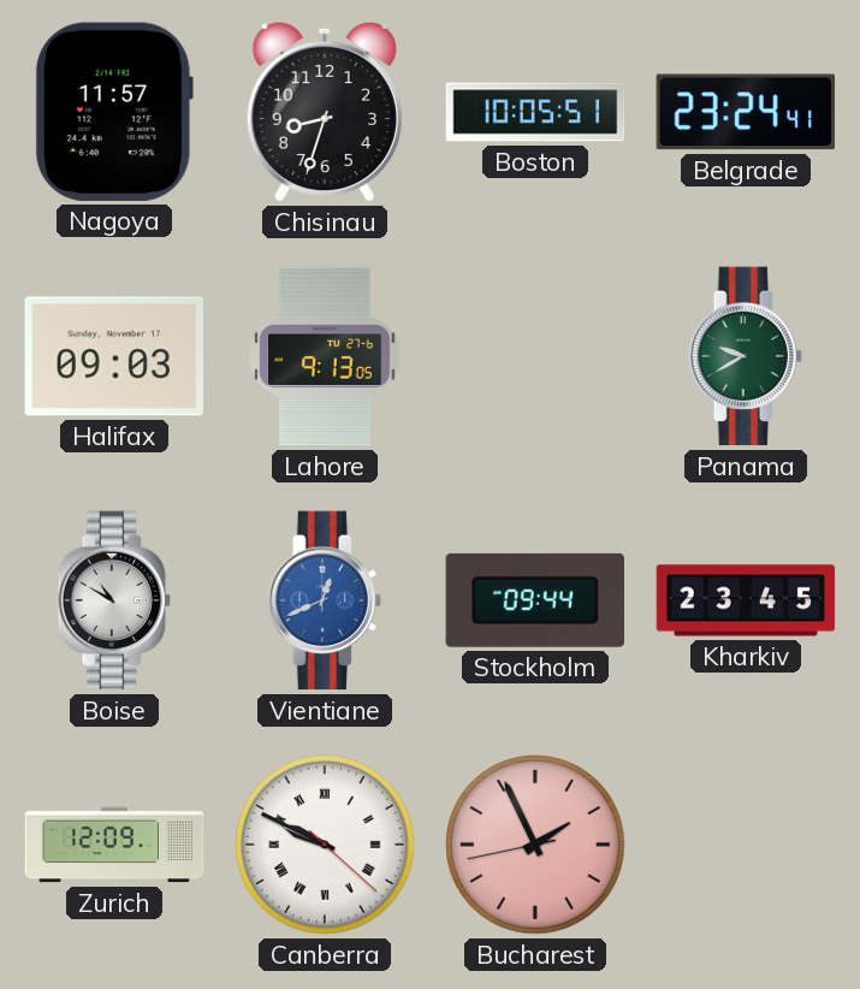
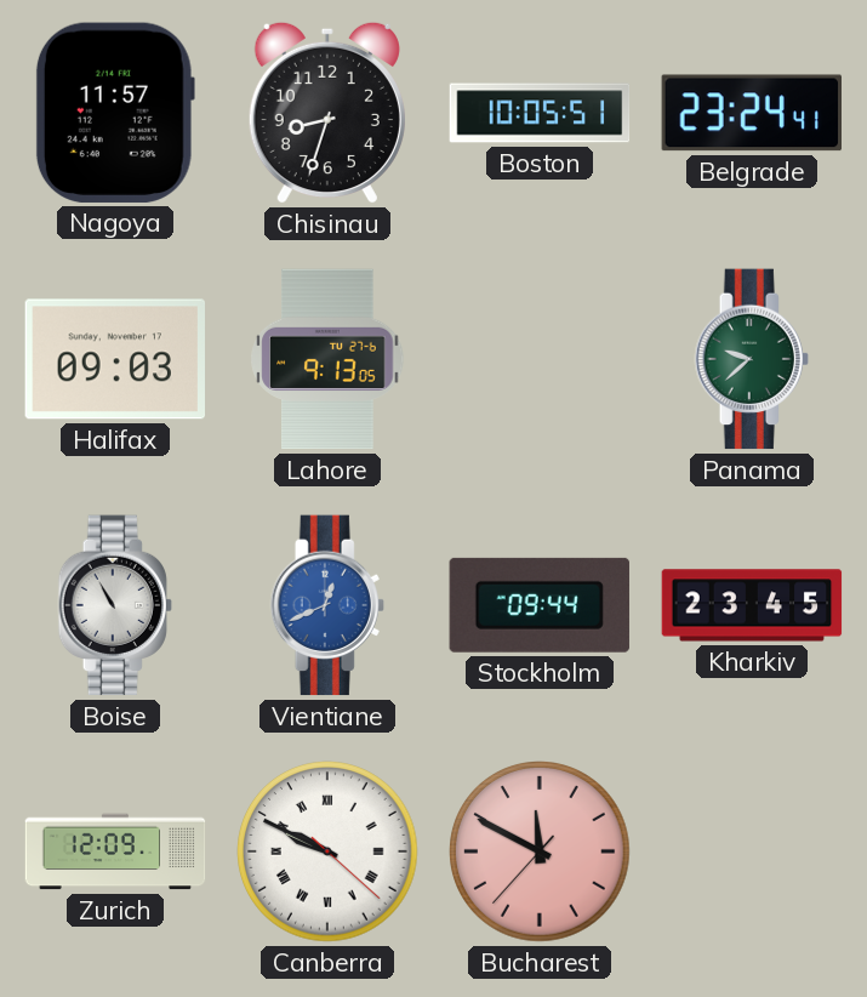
Panama: 9:40 -> 9:38
Boise: 10:50 -> 10:55
Bucharest: 1:55 -> 11:49
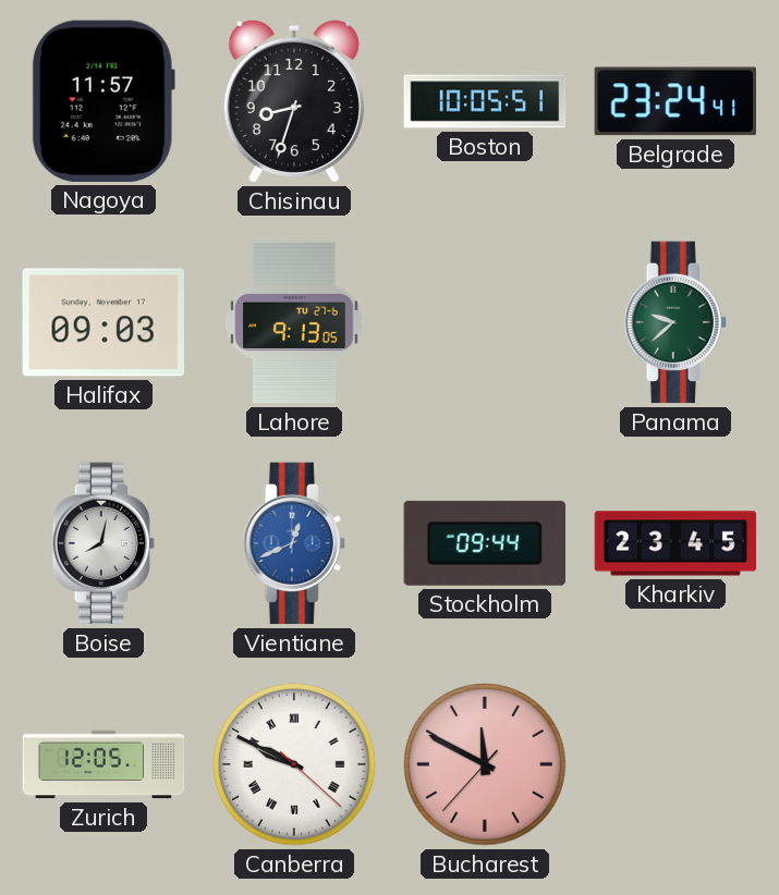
Boise: 10:55 -> 8:02
Zurich: 12:09 -> 12:05
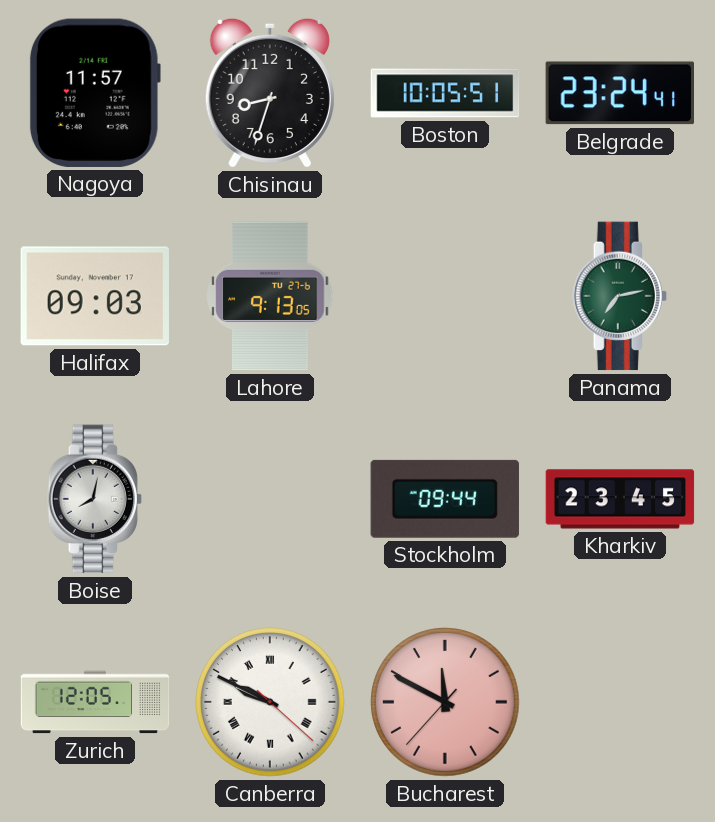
Panama: 9:38 -> 7:13
Vientiane: 12:41 -> none
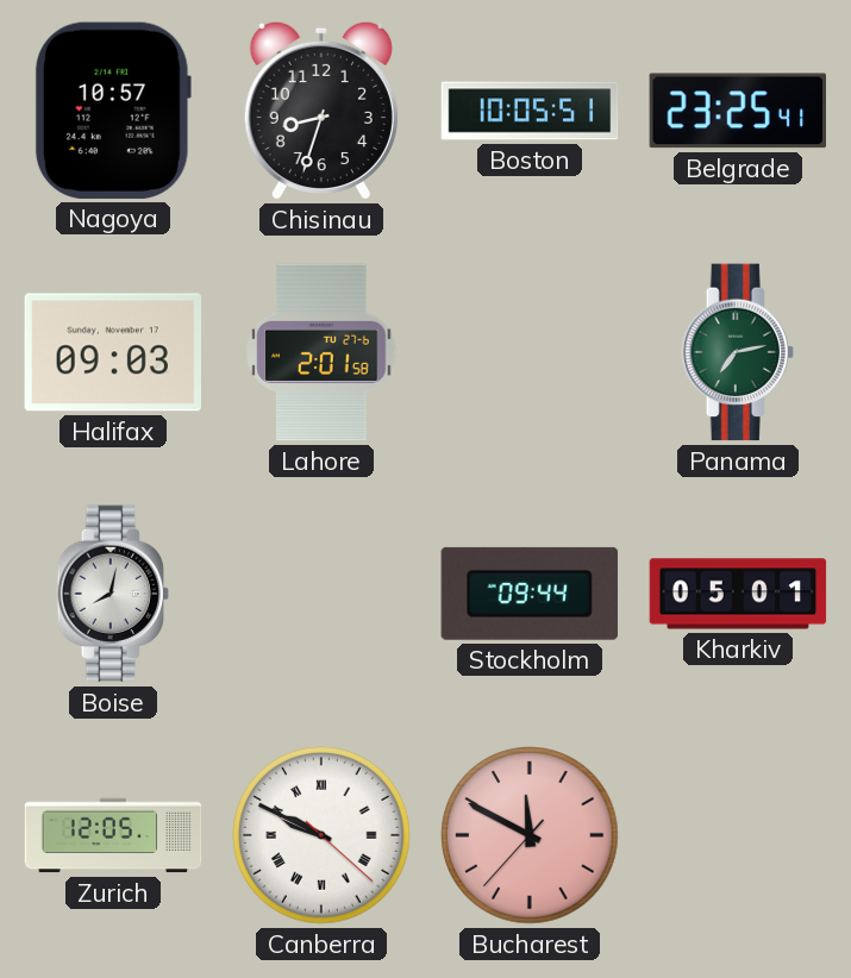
Nagoya: 11:57 -> 10:57
Belgrade: 23:24 -> 23:25
Lahore: 9:13 -> 2:01
Kharkiv: 23:45 -> 05:01
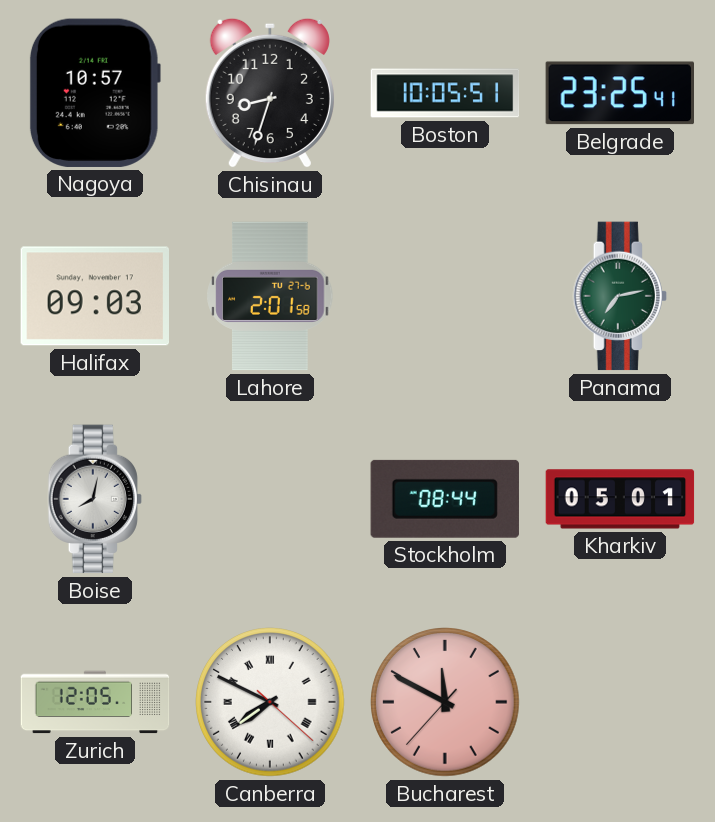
Stockholm: 09:44 -> 08:44
Canberra: 9:49 -> 7:49
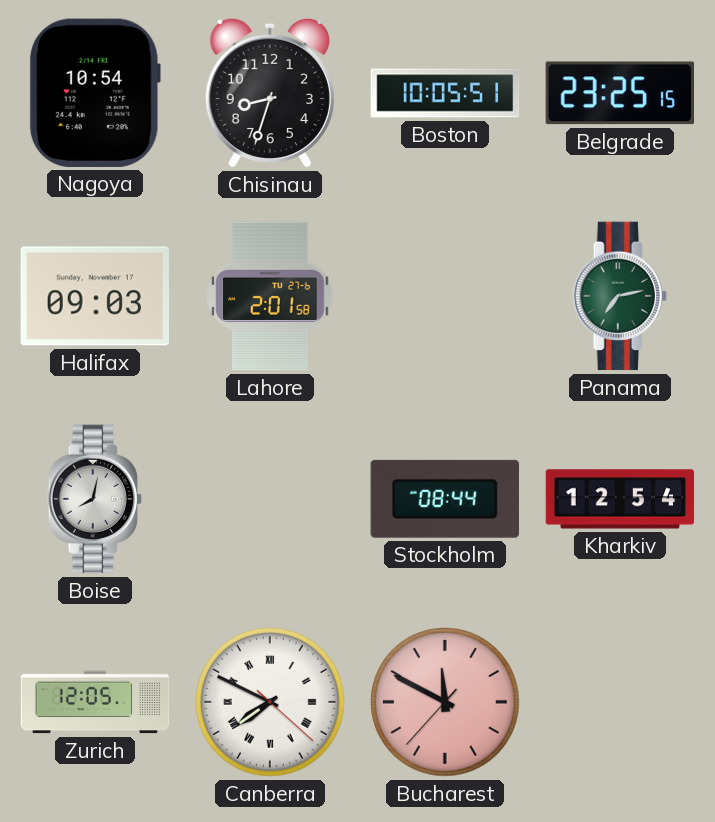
Nagoya: 10:57 -> 10:54
Belgrade: 23:25:41 -> 23:25:15
Kharkiv: 05:01 -> 12:54
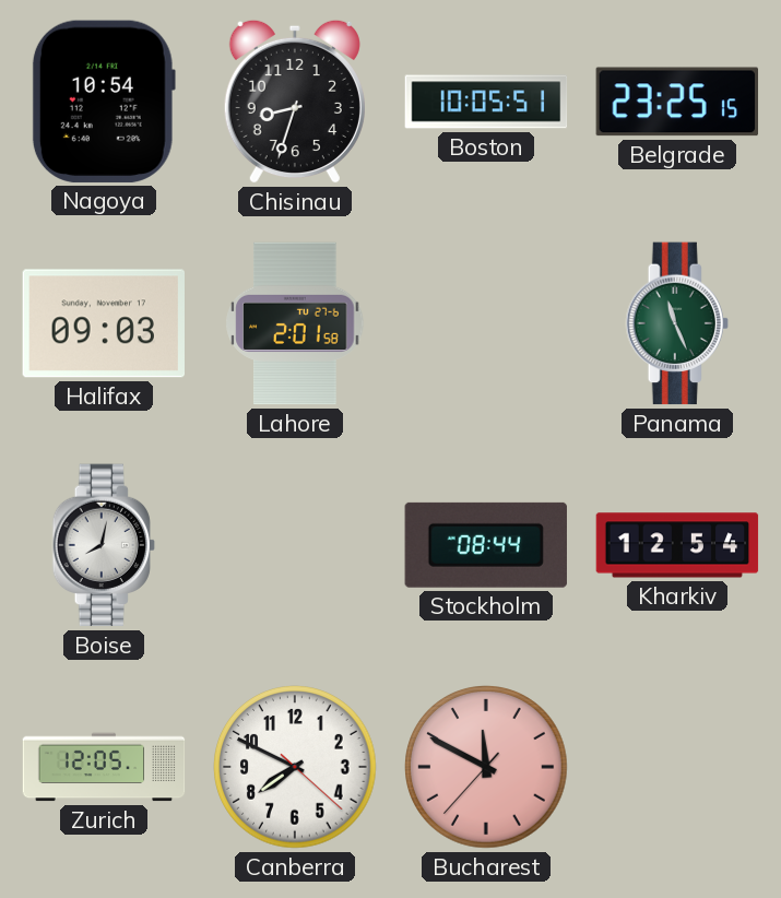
Panama: 7:13 -> 11:26
Canberra numerals: Roman -> Arabic
